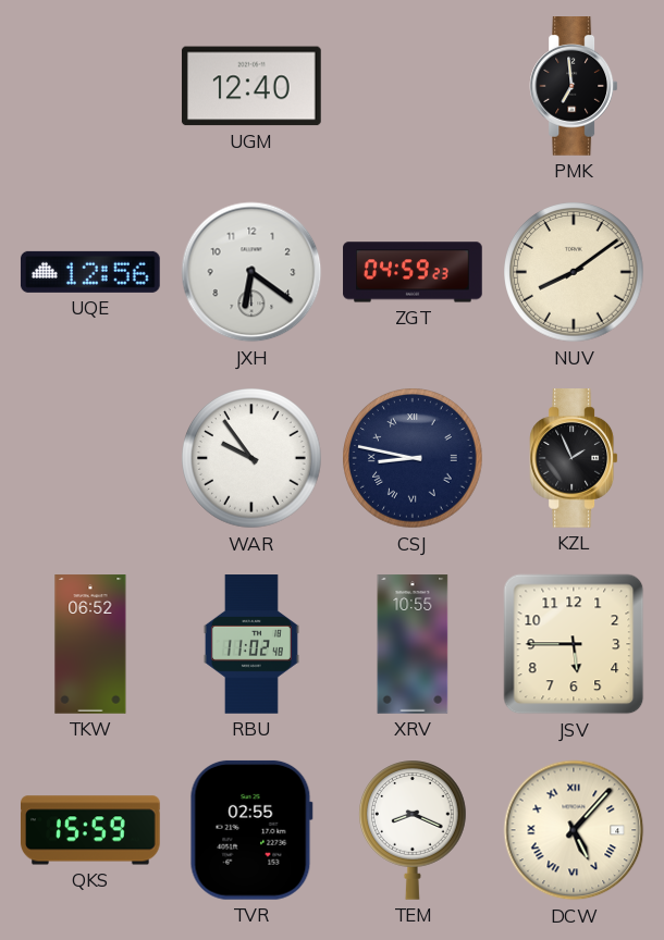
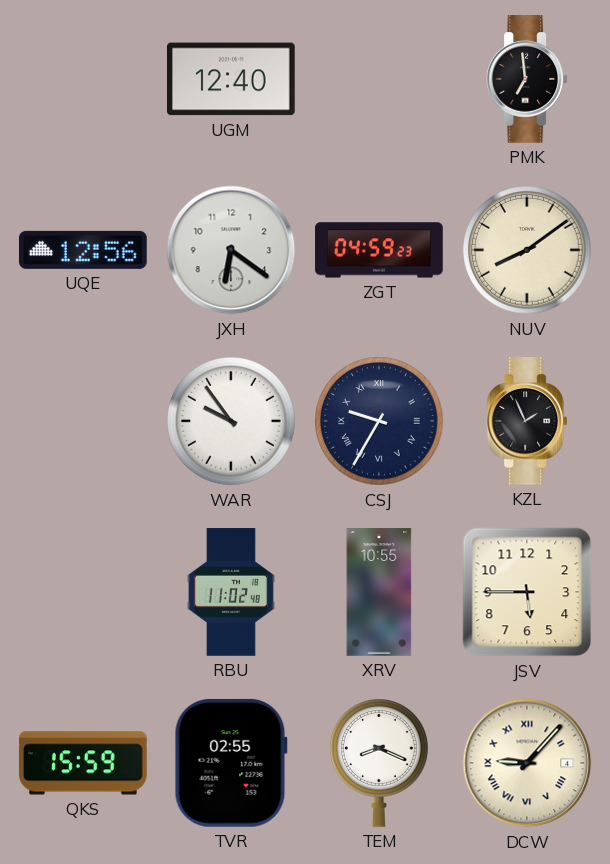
CSJ: 8:47 -> 9:35
TKW: 06:52 -> none
DCW: 5:07 -> 9:07
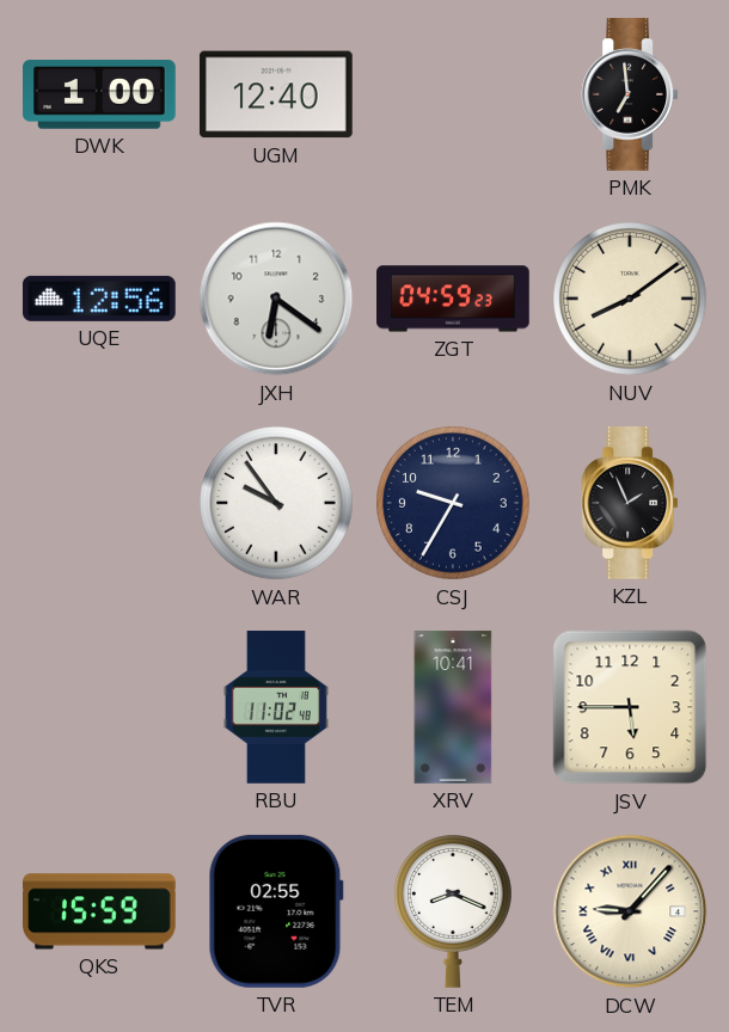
DWK: none -> 1:00
CSJ numerals: Roman -> Arabic
XRV: 10:55 -> 10:41
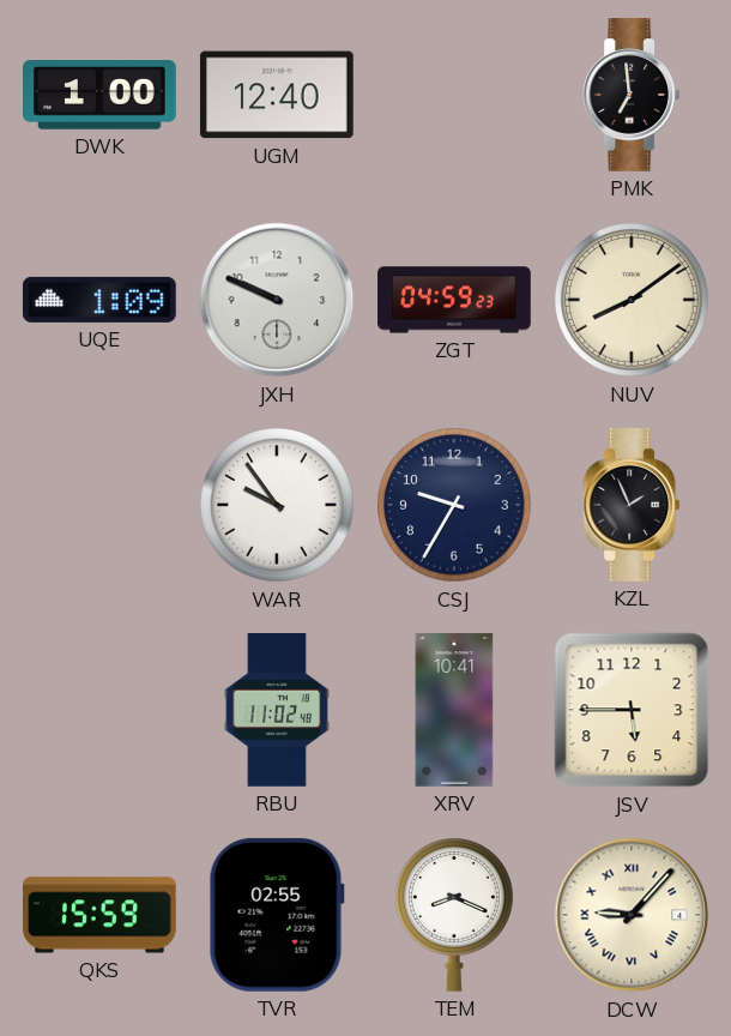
UQE: 12:56 -> 1:09
JXH: 6:21 -> 9:49
